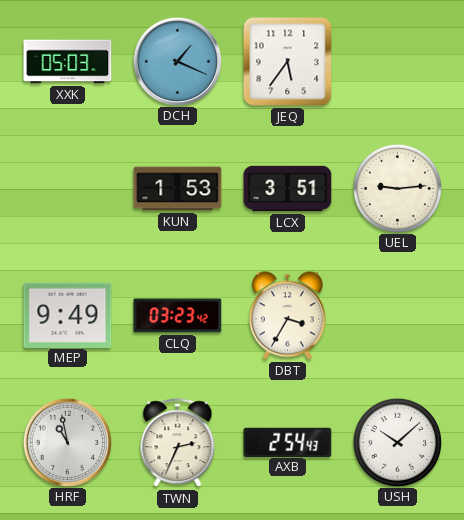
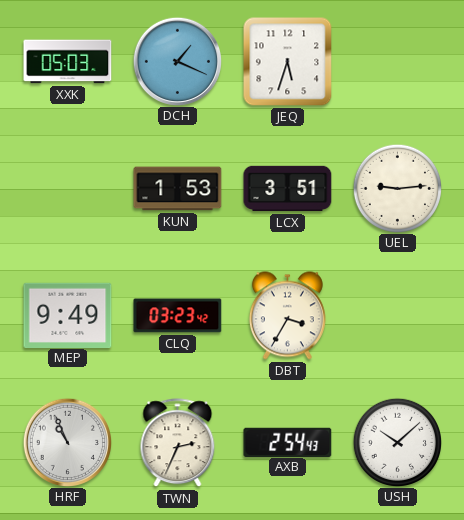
JEQ: 5:36 -> 5:33
HRF: 10:58 -> 10:56
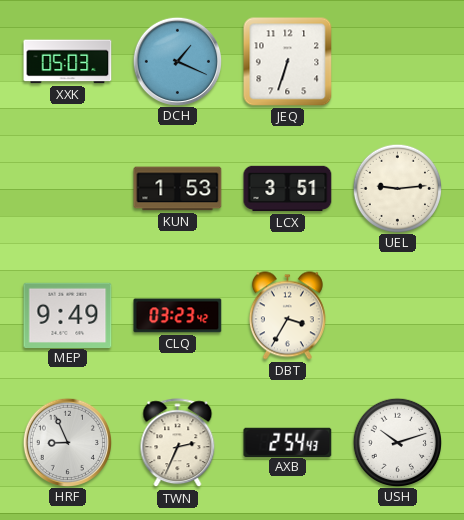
JEQ: 5:33 -> 6:33
HRF: 10:56 -> 8:56
USH: 10:08 -> 10:12
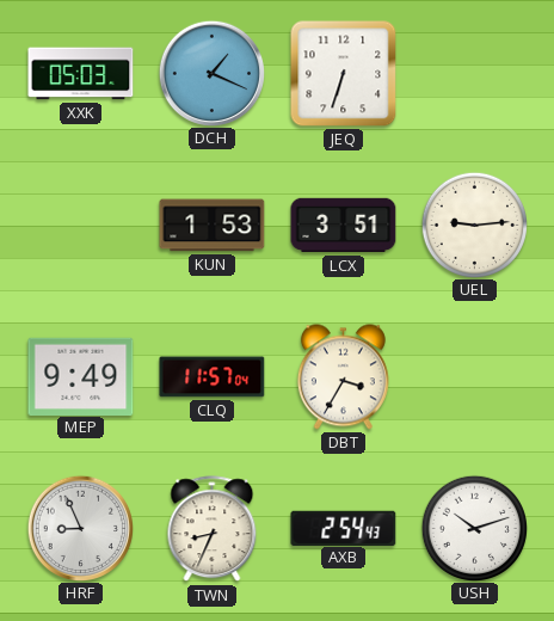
CLQ: 03:23 -> 11:57
TWN: 2:34 -> 8:34
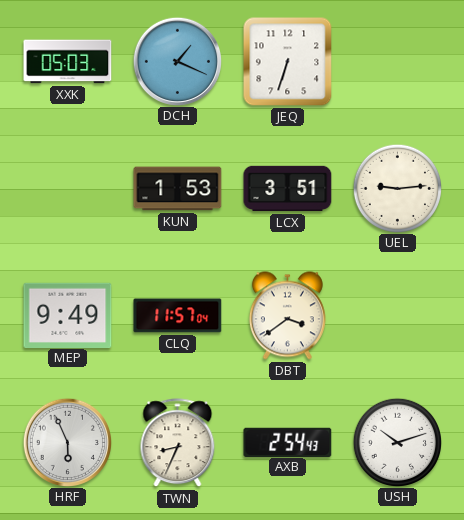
DBT: 3:35 -> 3:39
HRF: 8:56 -> 5:56
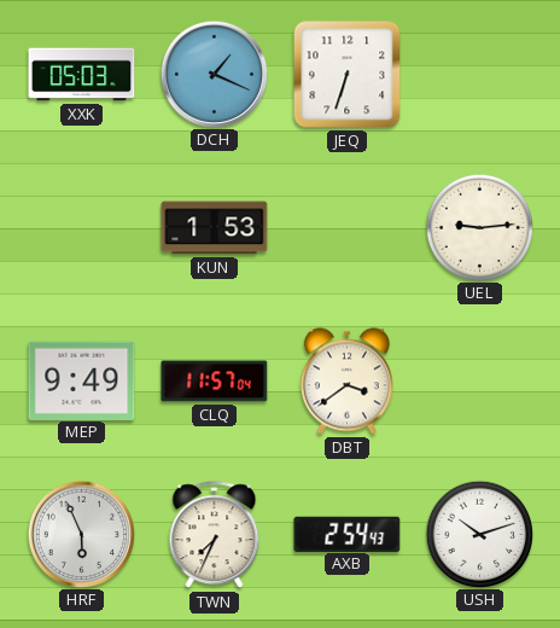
LCX: 3:51 -> none
TWN: 8:34 -> 7:34
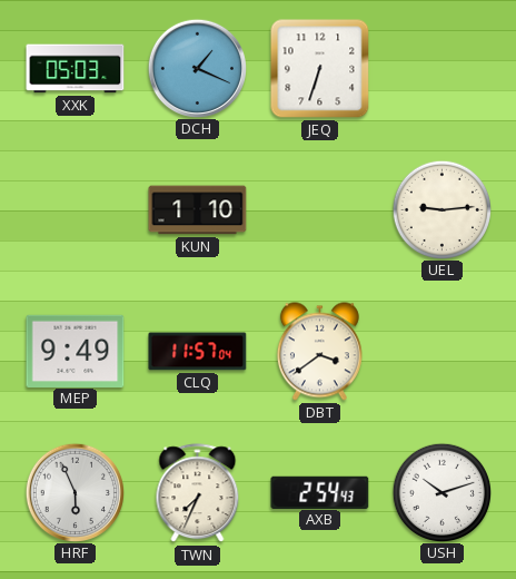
KUN: 1:53 -> 1:10
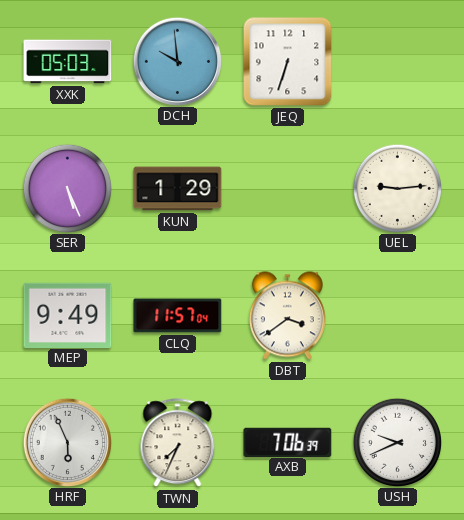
DCH: 1:19 -> 9:59
SER: none -> 5:26
KUN: 1:10 -> 1:29
AXB: 2:54 -> 7:06
USH: 10:12 -> 9:41
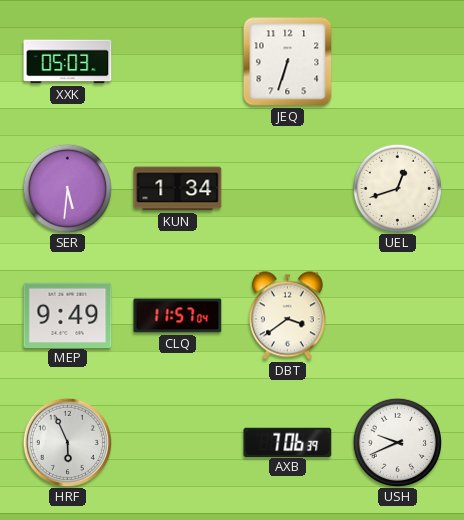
DCH: 9:59 -> none
SER: 5:26 -> 5:31
KUN: 1:29 -> 1:34
UEL: 9:14 -> 12:42
TWN: 7:34 -> none
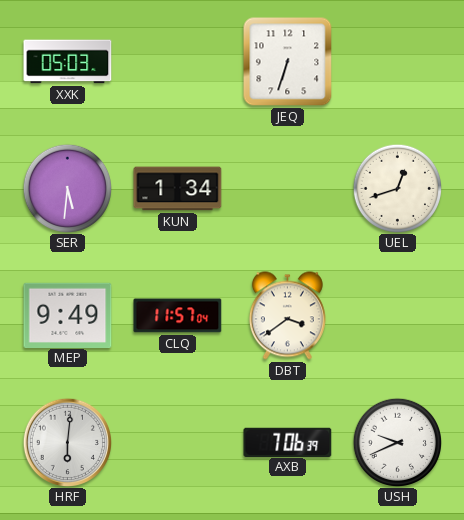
HRF: 5:56 -> 6:01
